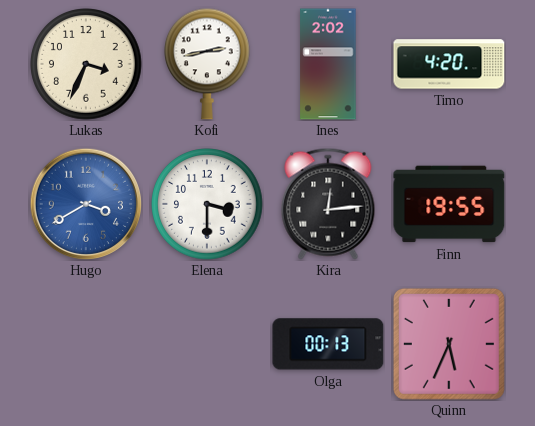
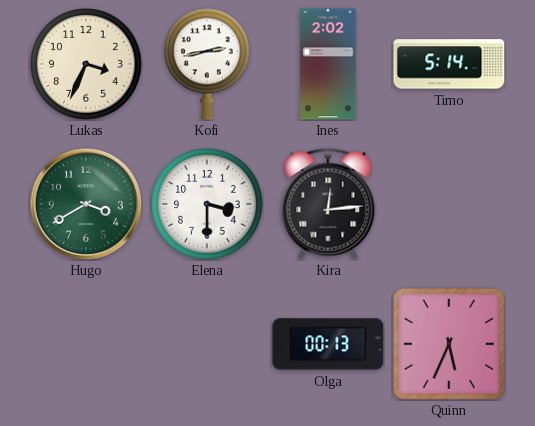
Timo: 4:20 -> 5:14
Hugo dial: blue -> green
Finn: 19:55 -> none
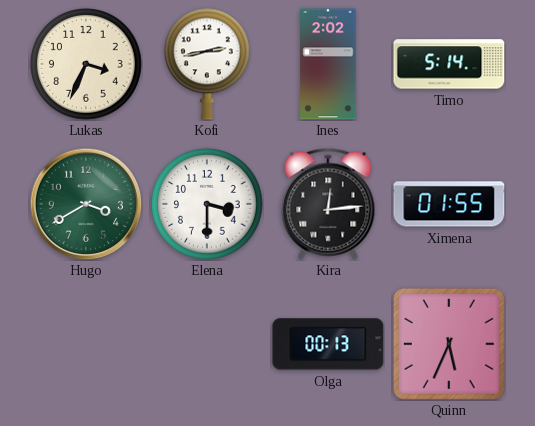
Ximena: none -> 01:55
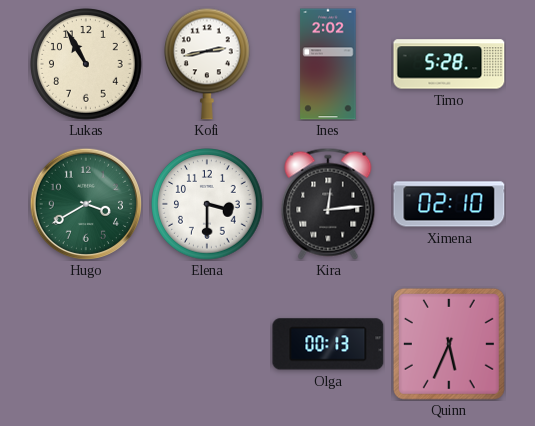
Lukas: 3:34 -> 10:55
Timo: 5:14 -> 5:28
Ximena: 01:55 -> 02:10
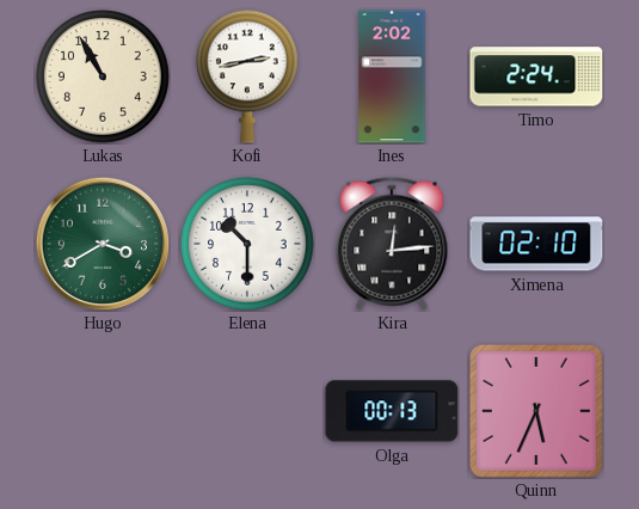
Timo: 5:28 -> 2:24
Elena: 3:30 -> 10:30
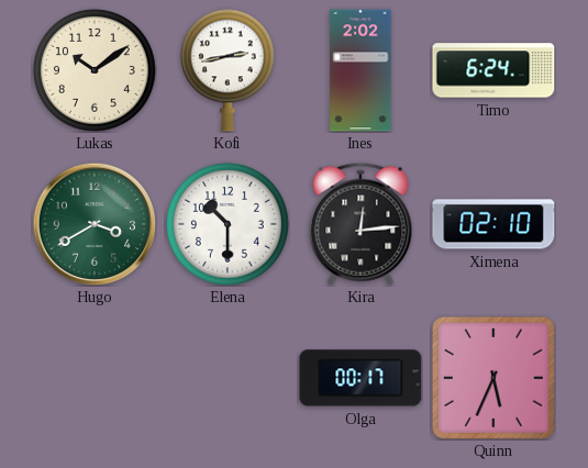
Lukas: 10:55 -> 10:09
Timo: 2:24 -> 6:24
Olga: 00:13 -> 00:17
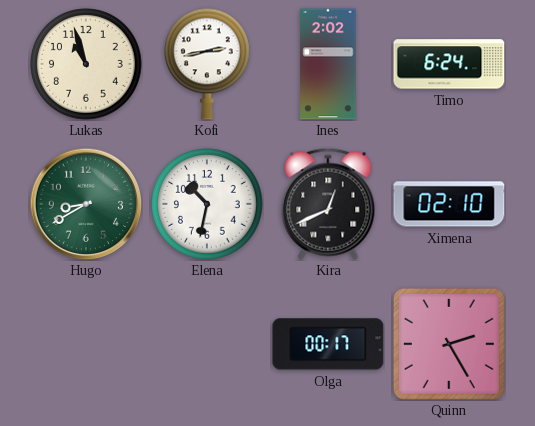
Lukas: 10:09 -> 10:57
Hugo: 3:40 -> 8:40
Elena: 10:30 -> 10:32
Kira: 12:14 -> 12:41
Quinn: 5:34 -> 2:25
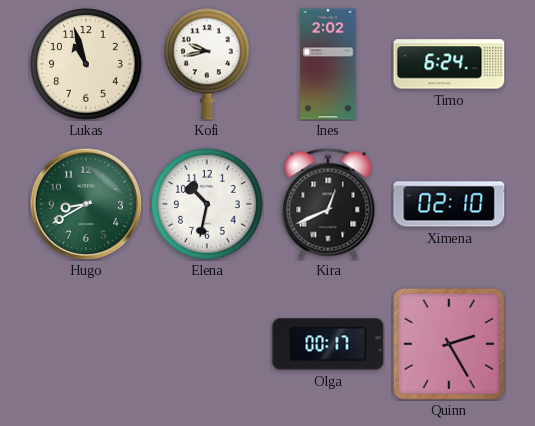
Kofi: 2:43 -> 9:43
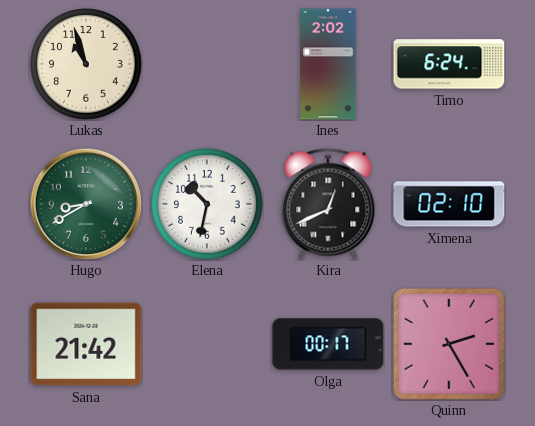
Kofi: 9:43 -> none
Sana: none -> 21:42
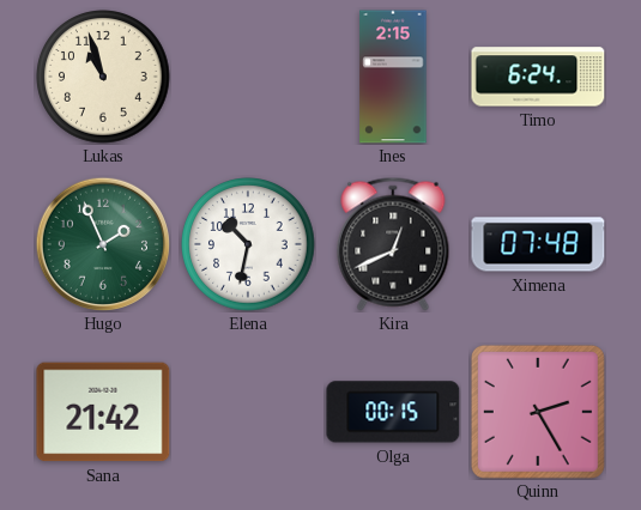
Ines: 2:02 -> 2:15
Hugo: 8:40 -> 1:56
Ximena: 02:10 -> 07:48
Olga: 00:17 -> 00:15
